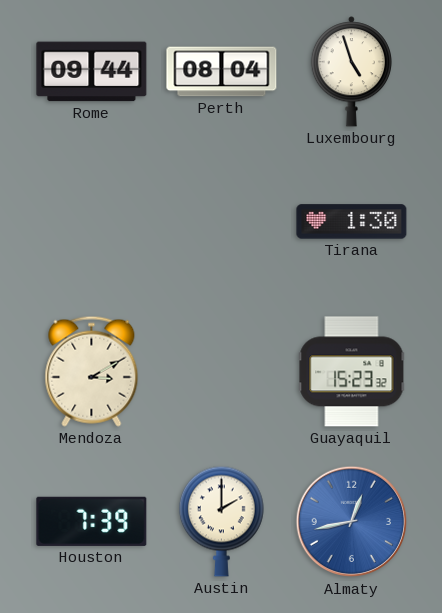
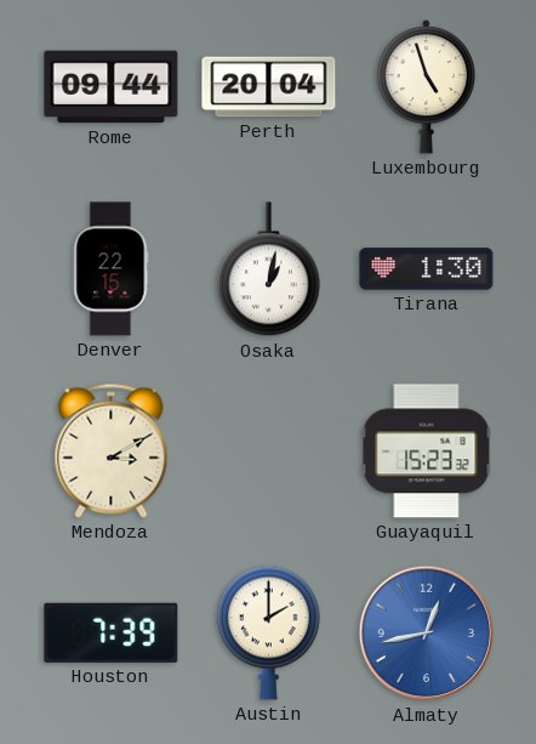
Perth: 08:04 -> 20:04
Denver: none -> 22:15
Osaka: none -> 1:02
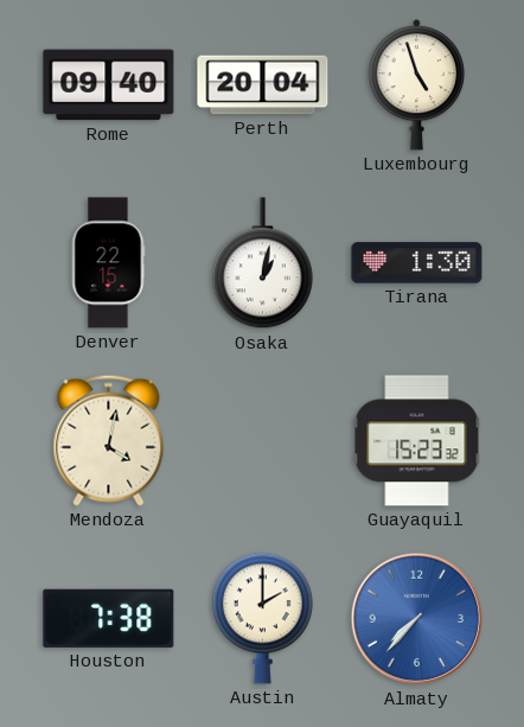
Rome: 09:44 -> 09:40
Mendoza: 3:10 -> 4:02
Houston: 7:39 -> 7:38
Almaty: 12:43 -> 7:37
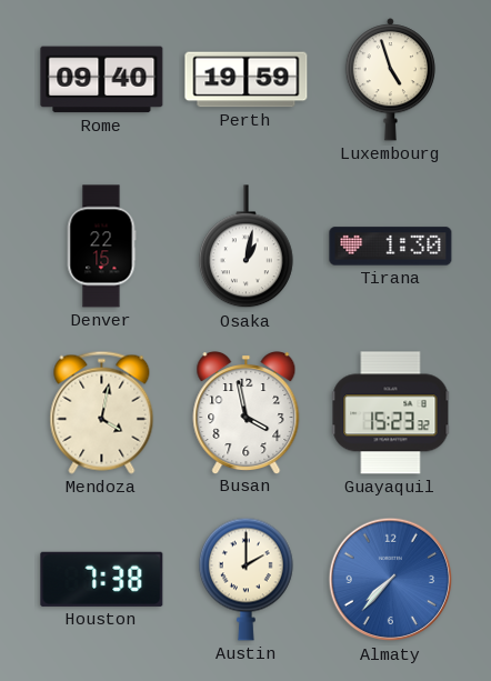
Perth: 20:04 -> 19:59
Busan: none -> 3:58
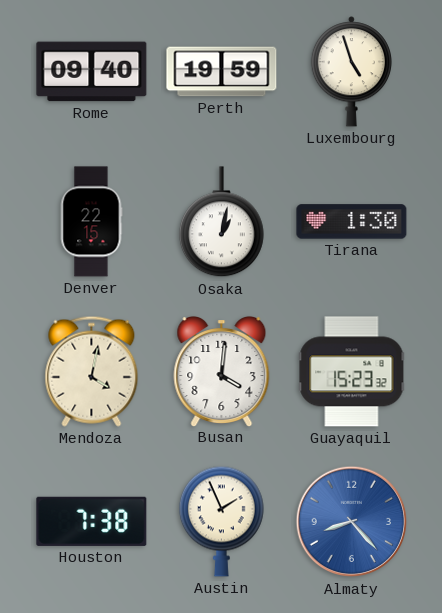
Busan: 3:58 -> 4:01
Austin: 2:00 -> 1:56
Almaty: 7:37 -> 8:23
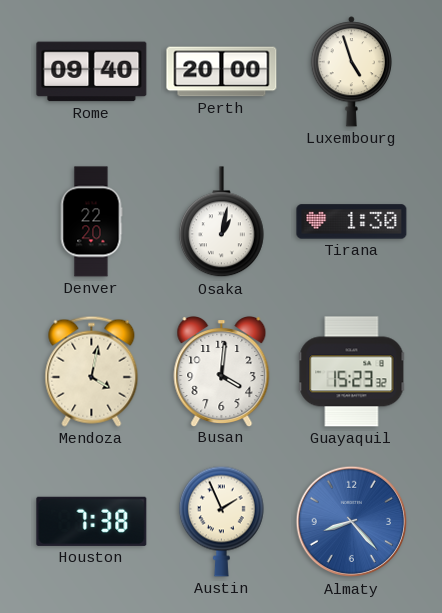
Perth: 19:59 -> 20:00
Denver: 22:15 -> 22:20
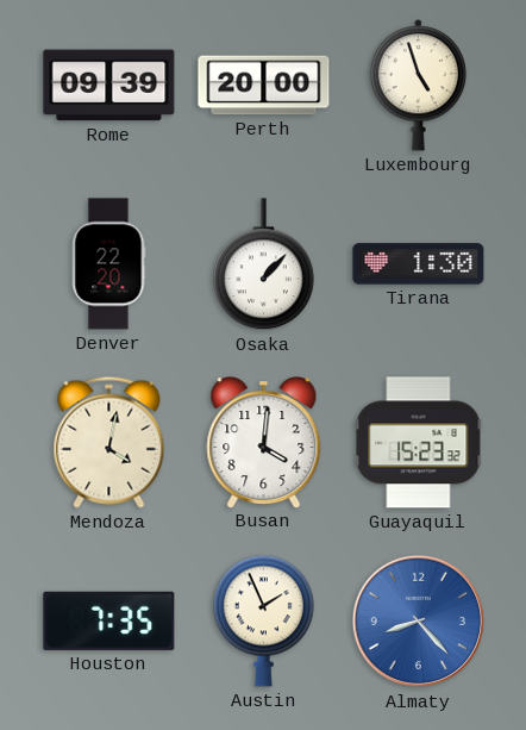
Rome: 09:40 -> 09:39
Osaka: 1:02 -> 1:07
Houston: 7:38 -> 7:35
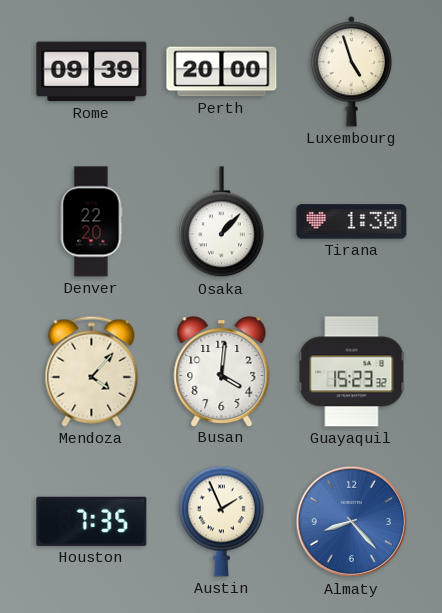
Mendoza: 4:02 -> 4:07
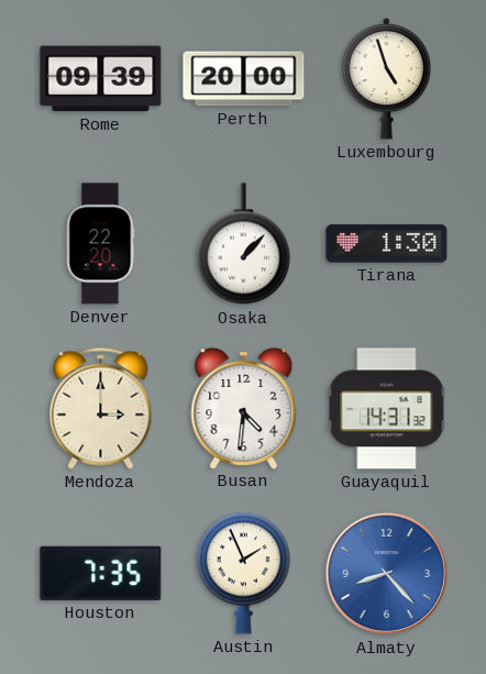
Mendoza: 4:07 -> 3:00
Busan: 4:01 -> 4:31
Guayaquil: 15:23 -> 14:31
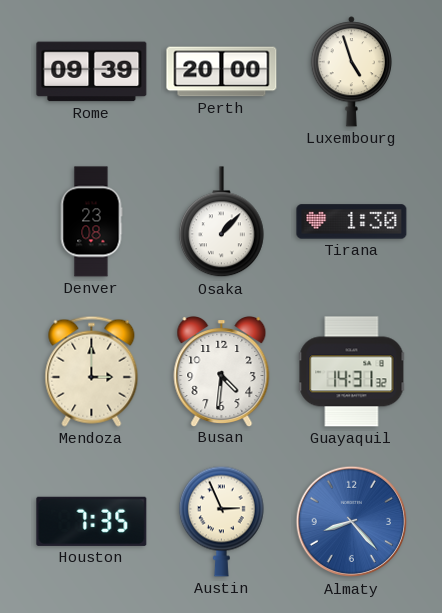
Denver: 22:20 -> 23:08
Austin: 1:56 -> 2:56
